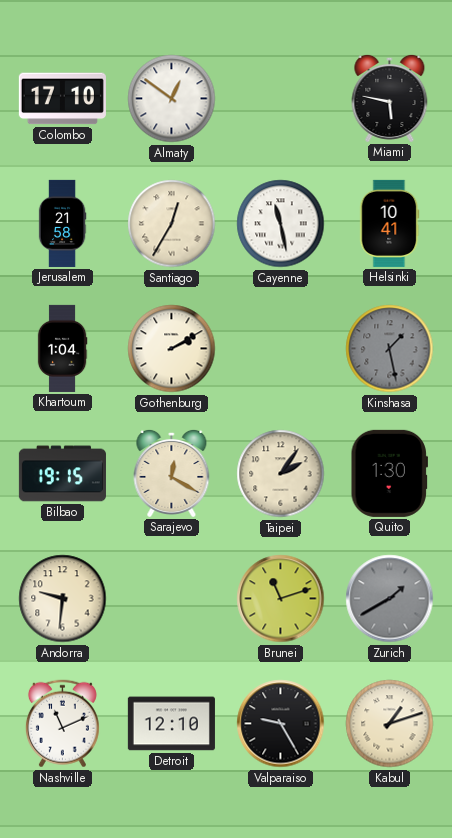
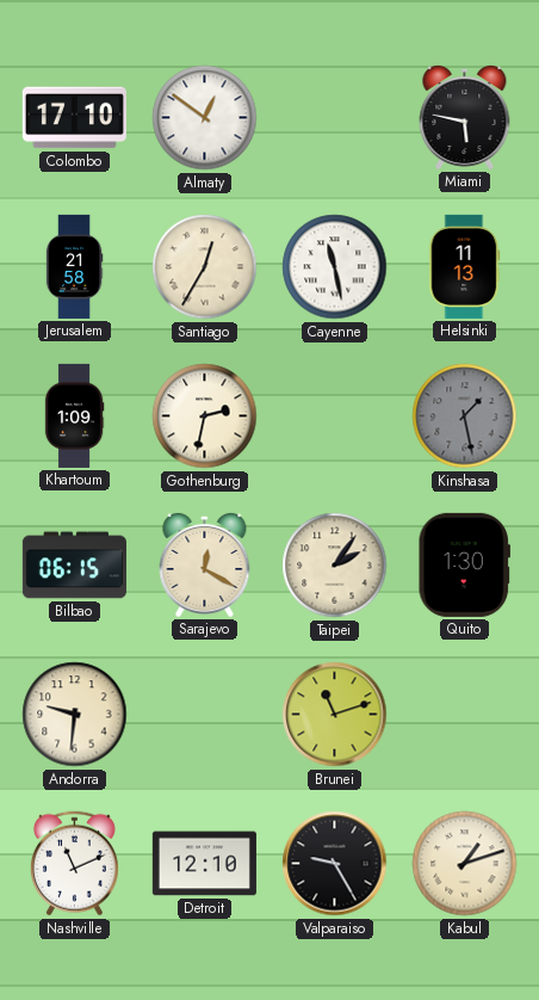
Helsinki: 10:41 -> 11:13
Khartoum: 1:04 -> 1:09
Gothenburg: 2:10 -> 2:32
Bilbao: 19:15 -> 06:15
Zurich: 1:40 -> none
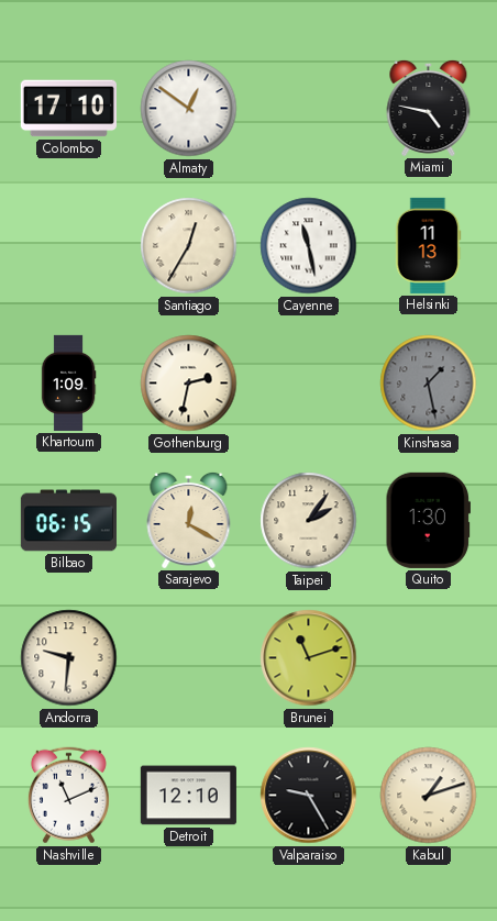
Miami: 5:47 -> 4:47
Jerusalem: 21:58 -> none
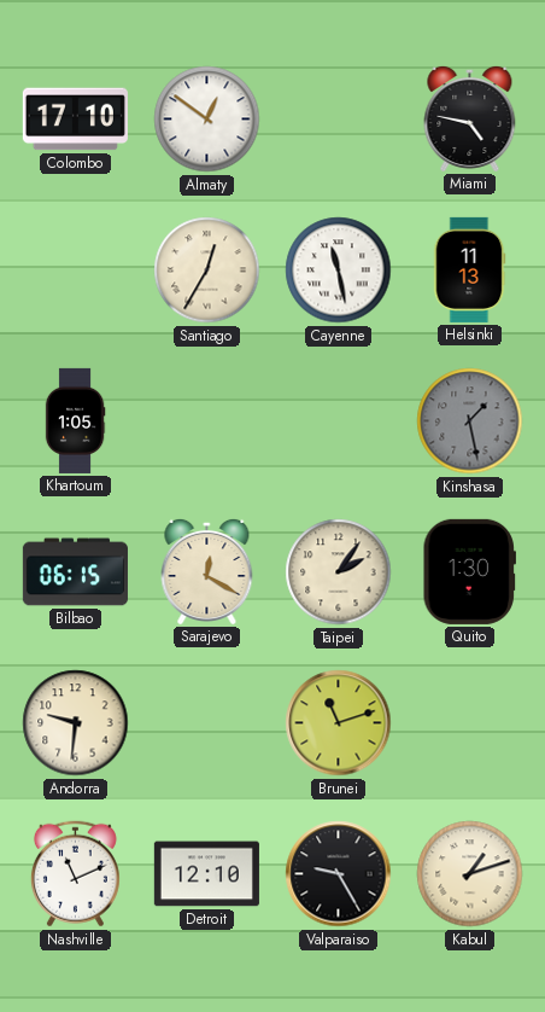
Khartoum: 1:09 -> 1:05
Gothenburg: 2:32 -> none
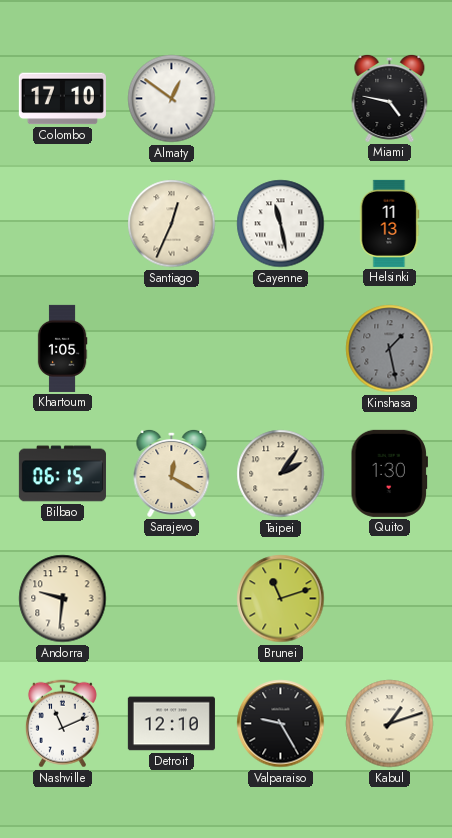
Santiago: 12:35 -> 12:34
